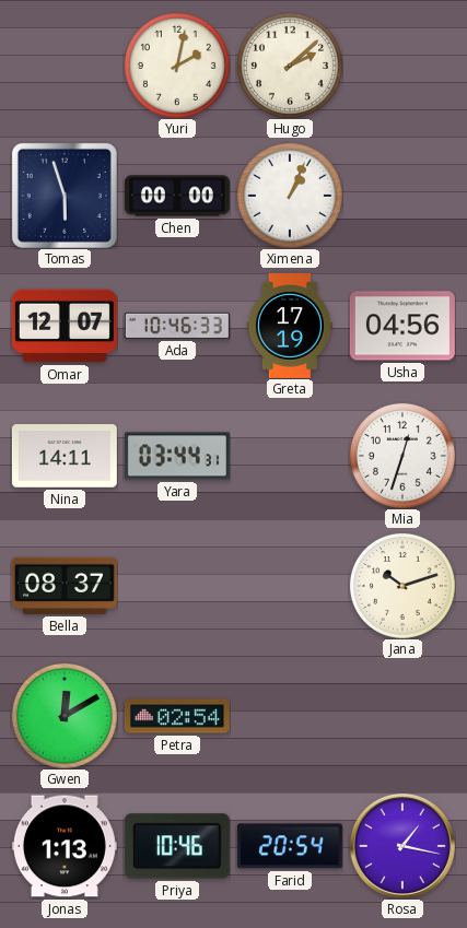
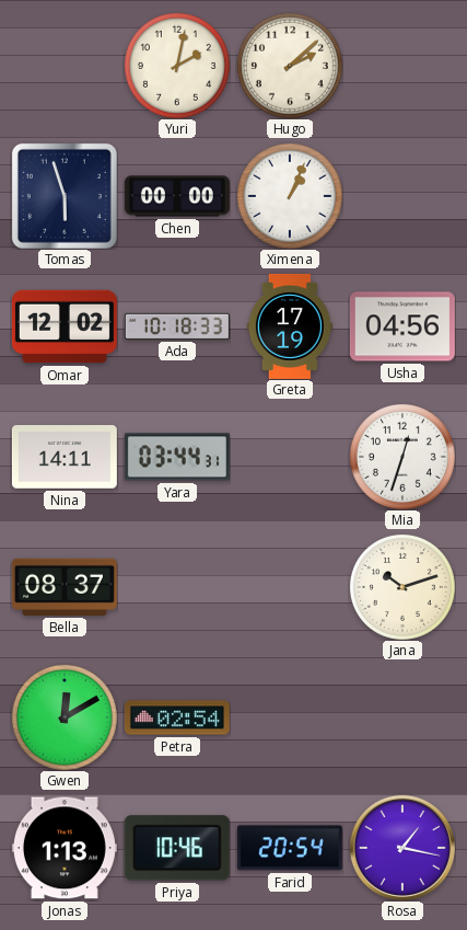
Omar: 12:07 -> 12:02
Ada: 10:46 -> 10:18
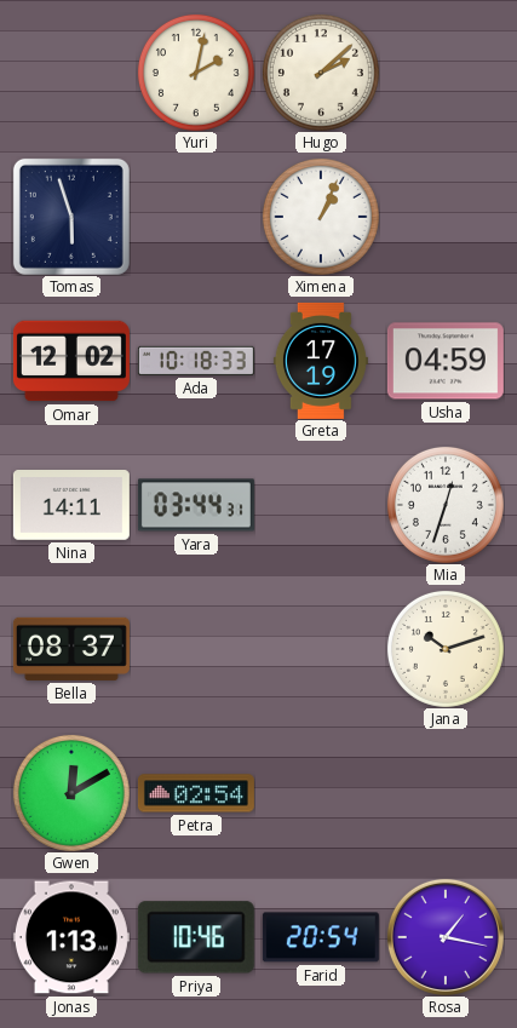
Chen: 00:00 -> none
Usha: 04:56 -> 04:59
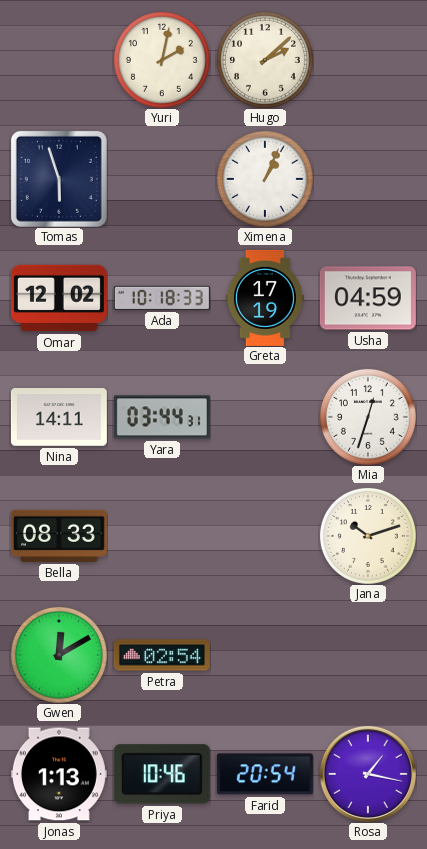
Bella: 08:37 -> 08:33
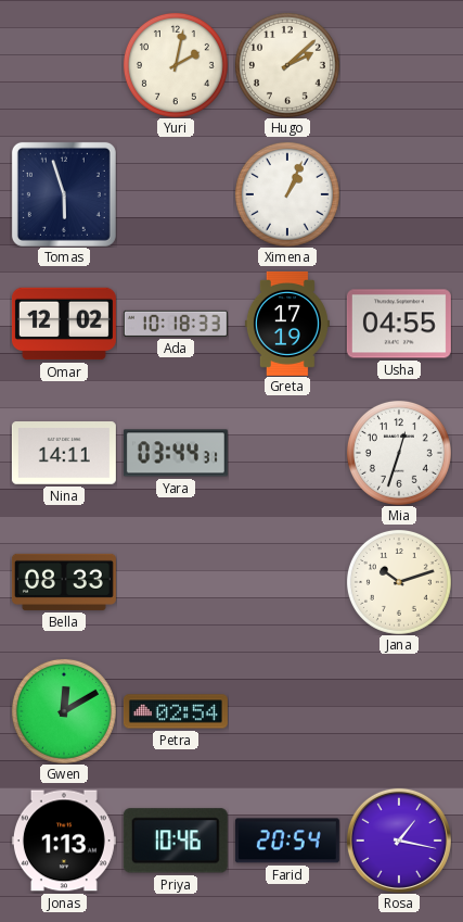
Usha: 04:59 -> 04:55
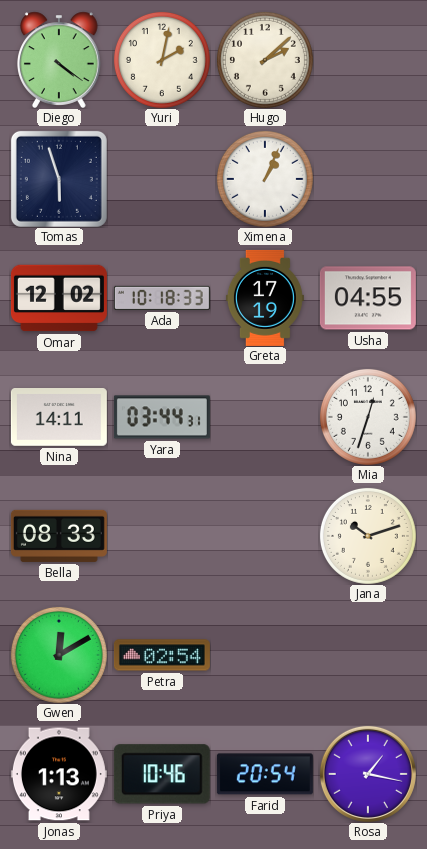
Diego: none -> 4:21
